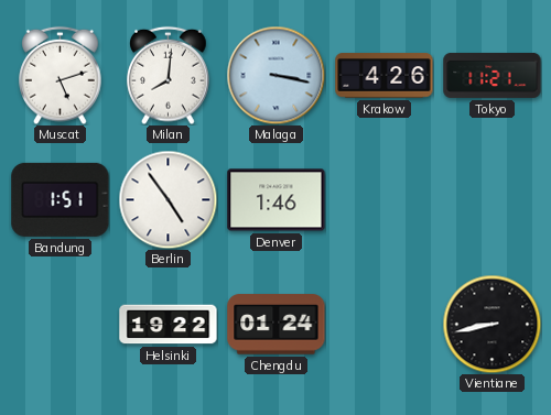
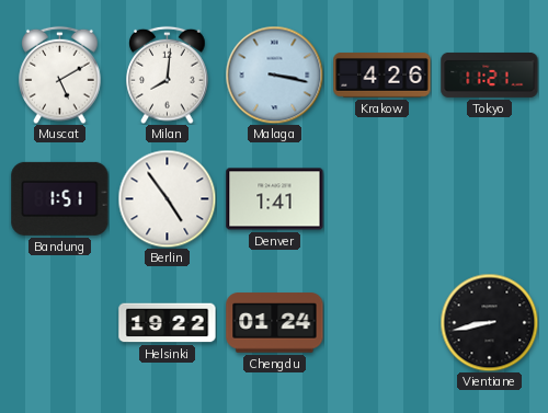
Muscat: 5:12 -> 5:10
Denver: 1:46 -> 1:41
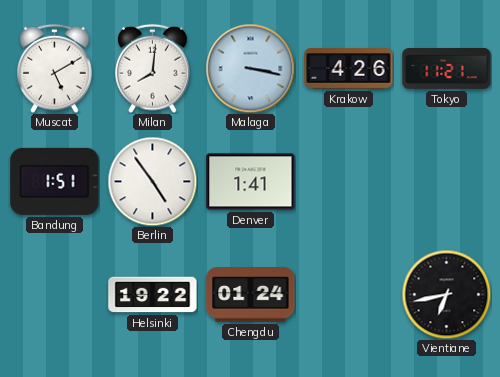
Vientiane: 8:43 -> 6:43
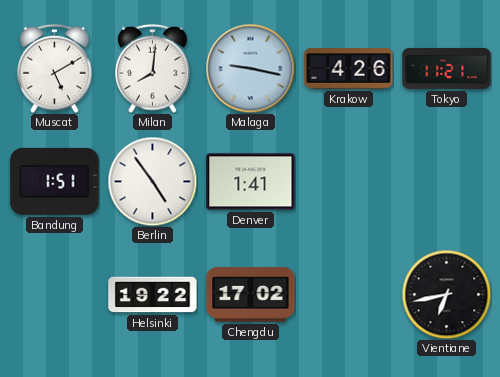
Malaga: 3:17 -> 9:17
Chengdu: 01:24 -> 17:02
